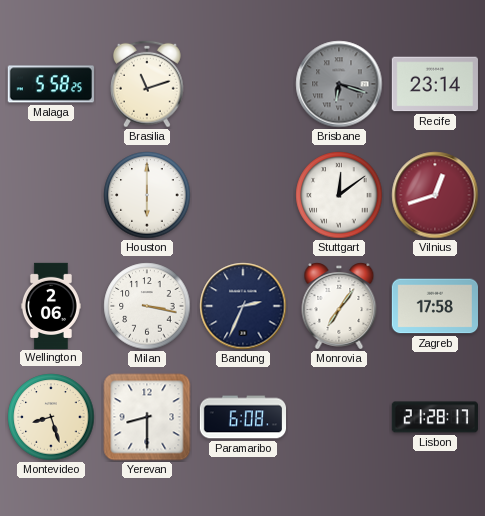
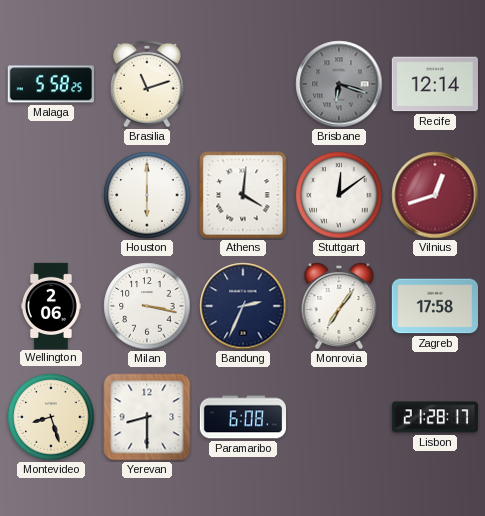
Recife: 23:14 -> 12:14
Athens: none -> 4:01
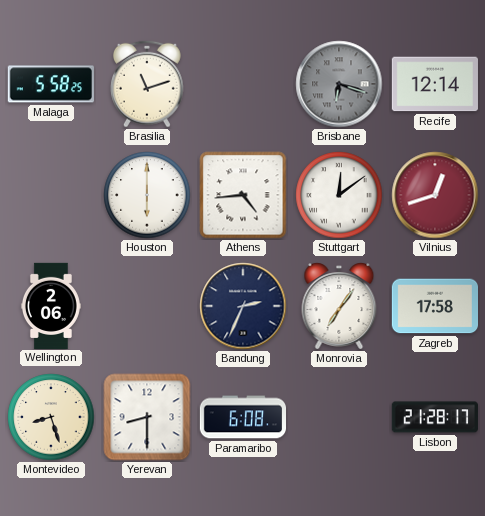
Athens: 4:01 -> 4:44
Milan: 3:17 -> none
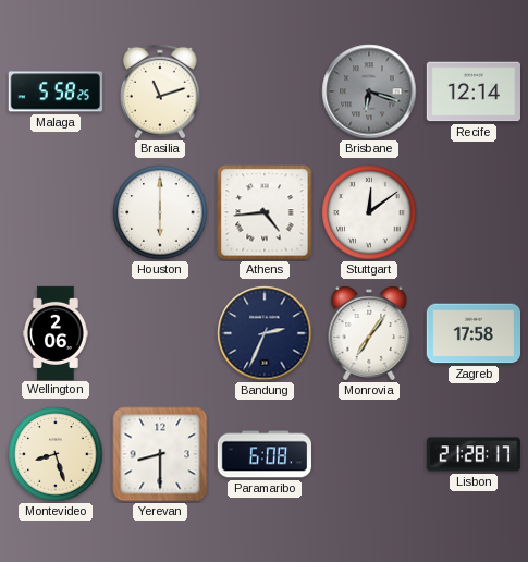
Vilnius: 12:42 -> none
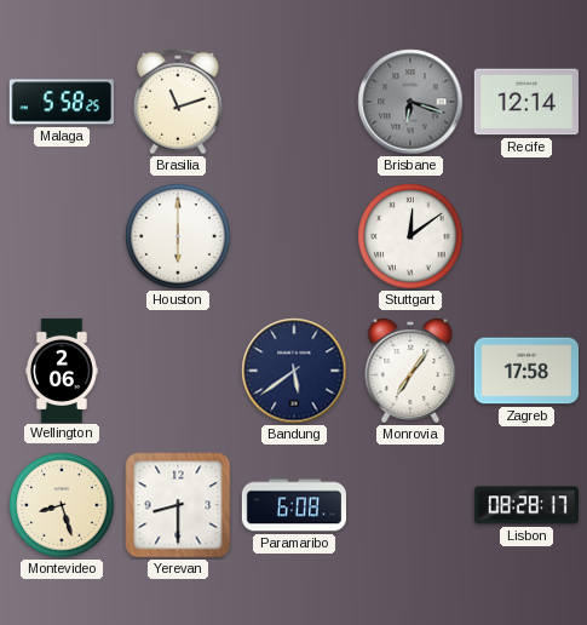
Athens: 4:44 -> none
Bandung: 2:34 -> 5:39
Lisbon: 21:28 -> 08:28
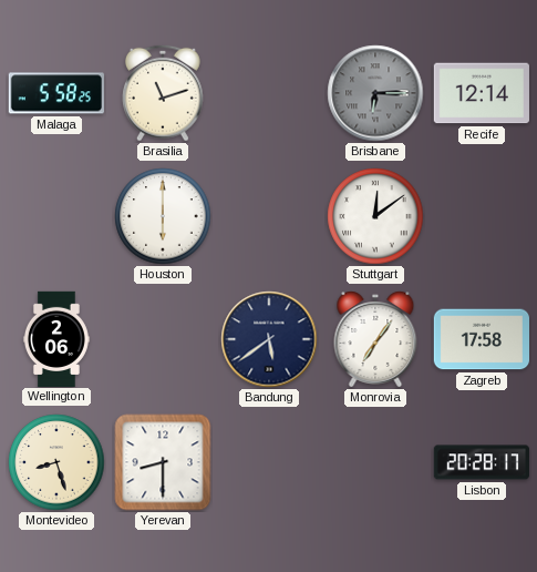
Brisbane: 6:18 -> 6:15
Paramaribo: 6:08 -> none
Lisbon: 08:28 -> 20:28
